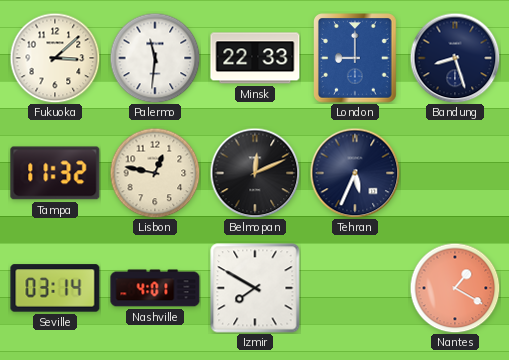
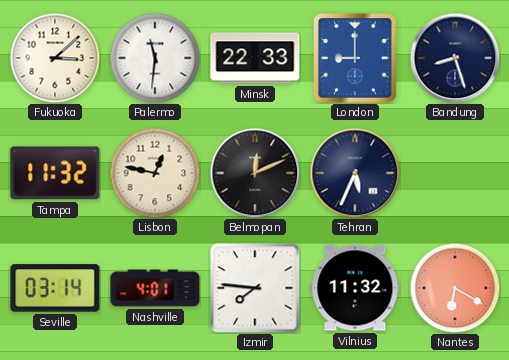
Izmir: 7:50 -> 7:46
Vilnius: none -> 11:32
Nantes: 1:20 -> 6:20
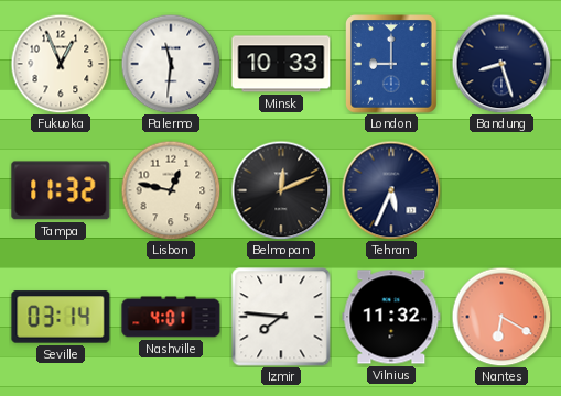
Fukuoka: 3:08 -> 12:56
Minsk: 22:33 -> 10:33
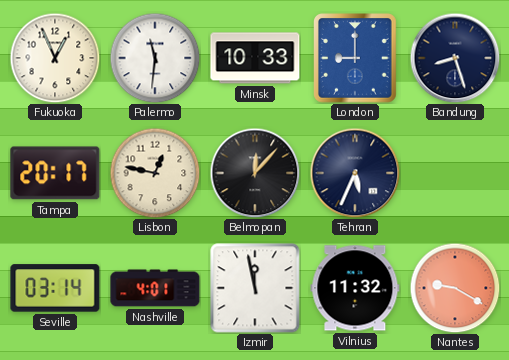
Tampa: 11:32 -> 20:17
Belmopan: 12:11 -> 12:07
Izmir: 7:46 -> 11:58
Nantes: 6:20 -> 9:20
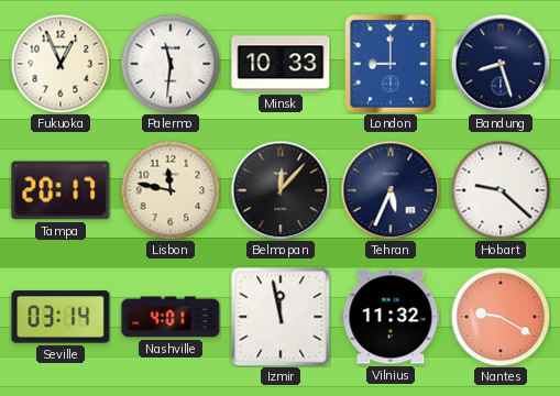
Lisbon: 12:47 -> 11:47
Hobart: none -> 9:22
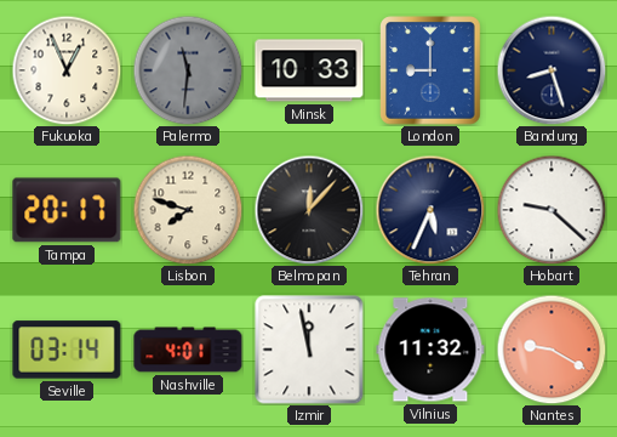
Palermo dial: white -> grey
Lisbon: 11:47 -> 7:48
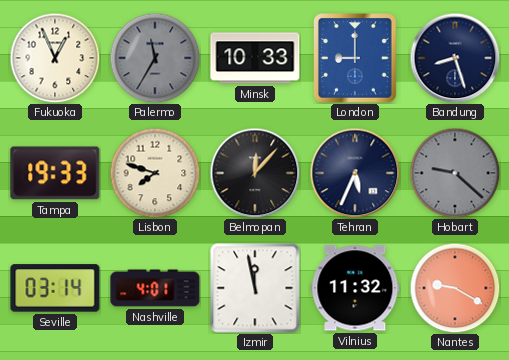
Palermo: 11:31 -> 11:35
Tampa: 20:17 -> 19:33
Hobart dial: white -> grey
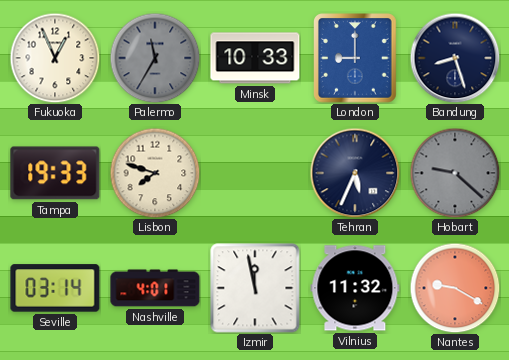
Belmopan: 12:07 -> none
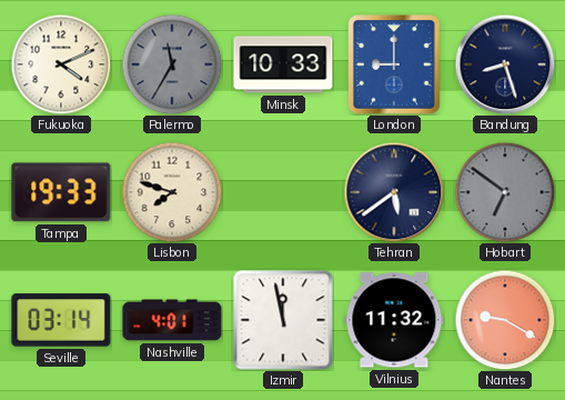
Fukuoka: 12:56 -> 4:11
Tehran: 5:34 -> 5:39
Hobart: 9:22 -> 6:51
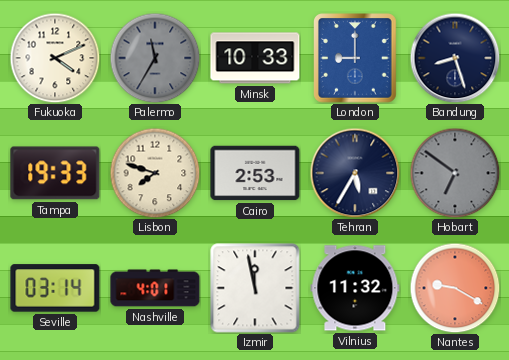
Cairo: none -> 2:53
Tehran: 5:39 -> 5:35
